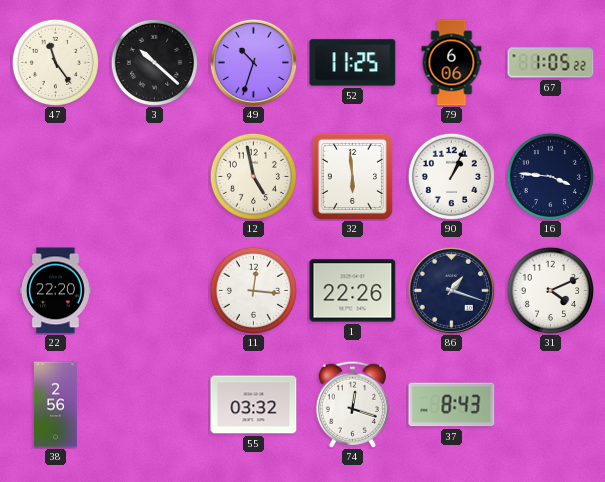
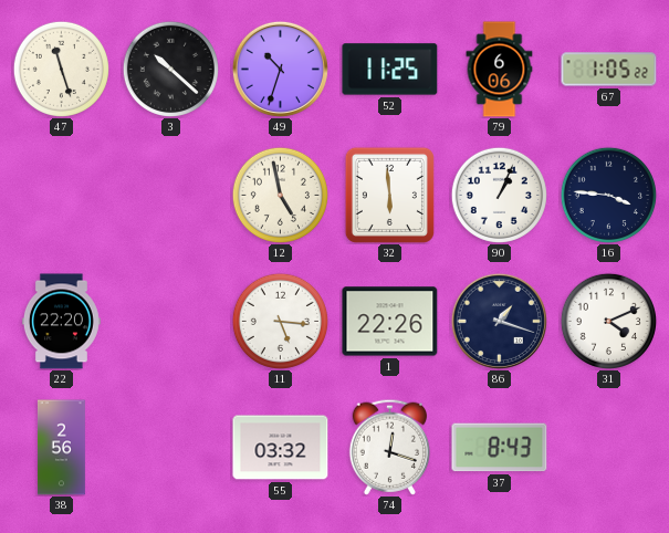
47: 11:24 -> 11:27
11: 12:16 -> 5:16
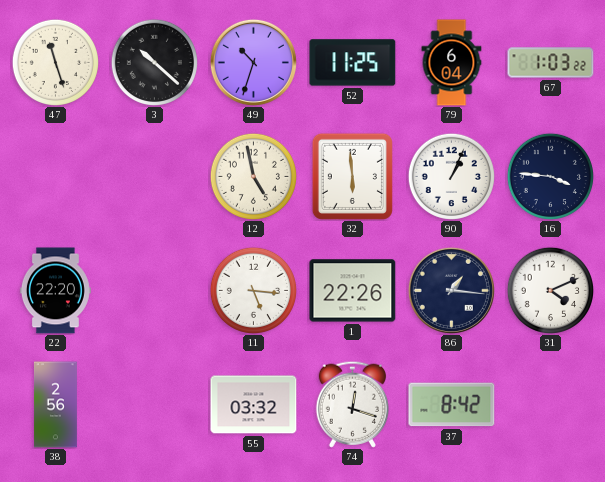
79: 6:06 -> 6:04
67: 1:05 -> 1:03
86: 1:18 -> 1:16
37: 8:43 -> 8:42
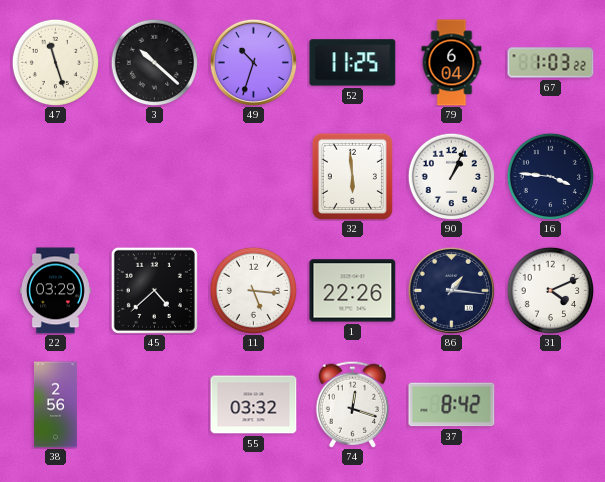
12: 4:58 -> none
22: 22:20 -> 03:29
45: none -> 4:38
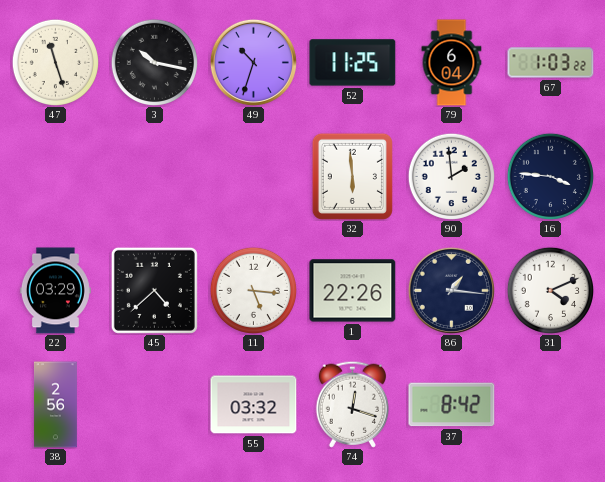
3: 10:22 -> 10:17
90: 1:04 -> 1:59
